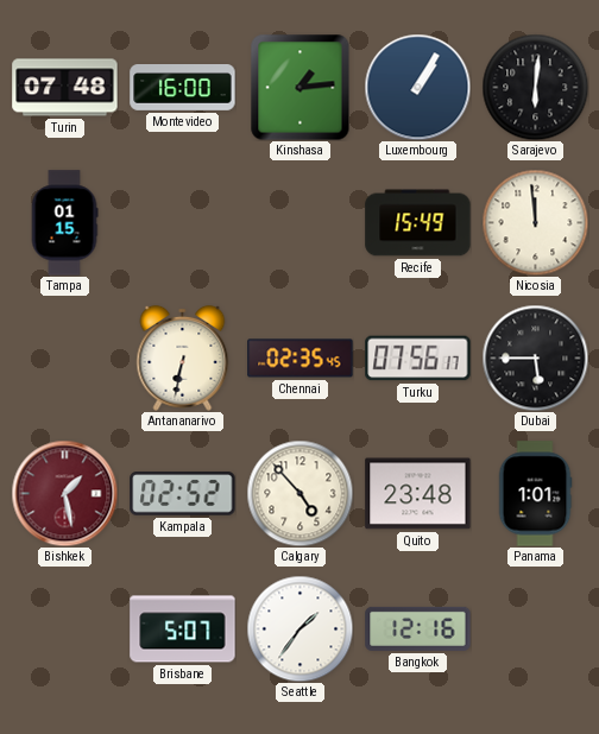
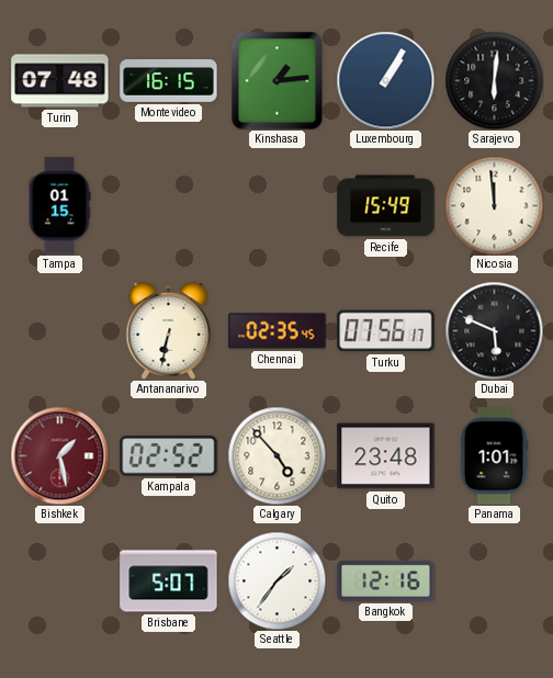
Montevideo: 16:00 -> 16:15
Dubai: 5:45 -> 5:49
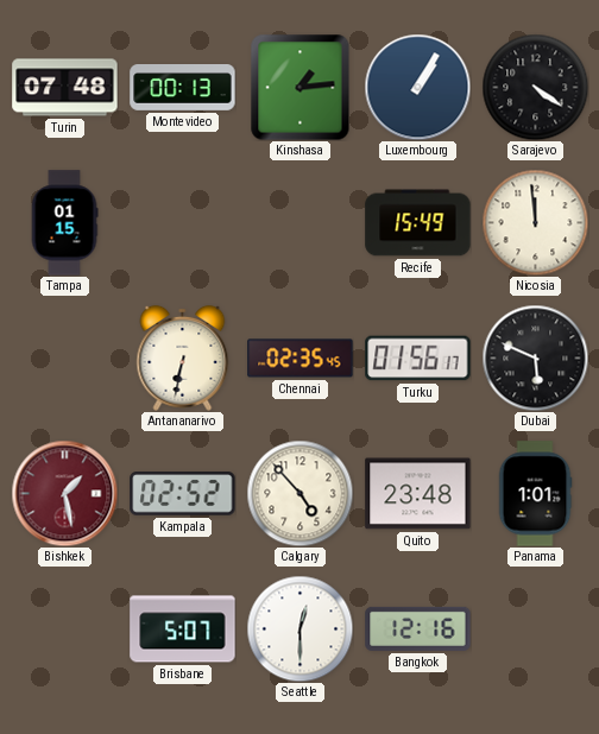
Montevideo: 16:15 -> 00:13
Sarajevo: 6:01 -> 4:21
Turku: 07:56 -> 01:56
Seattle: 1:36 -> 12:30
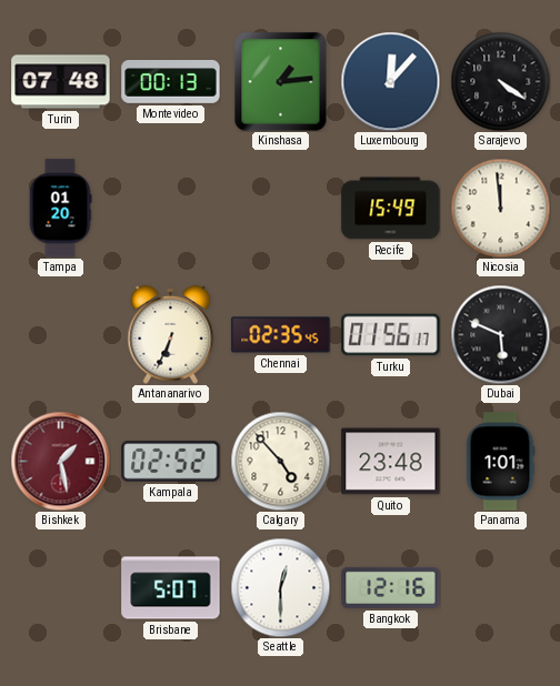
Luxembourg: 1:05 -> 12:07
Tampa: 01:15 -> 01:20
Antananarivo: 6:32 -> 6:34
